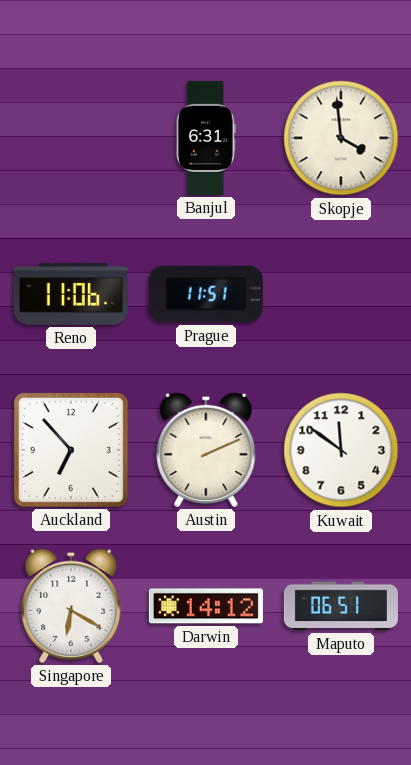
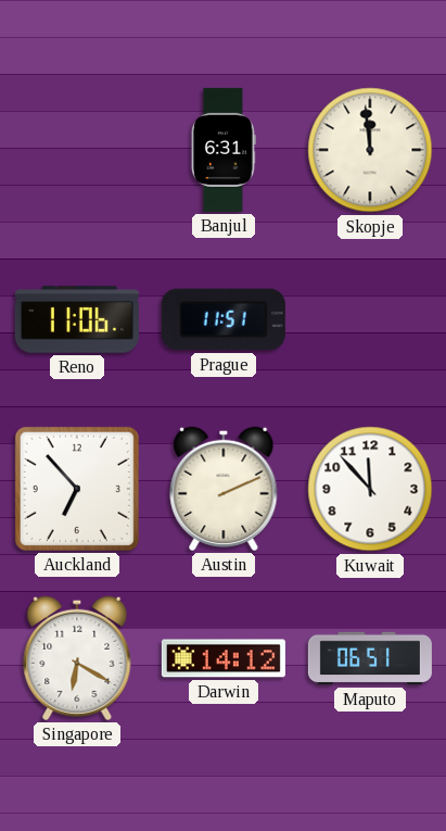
Skopje: 3:59 -> 11:59
Kuwait: 11:51 -> 11:53
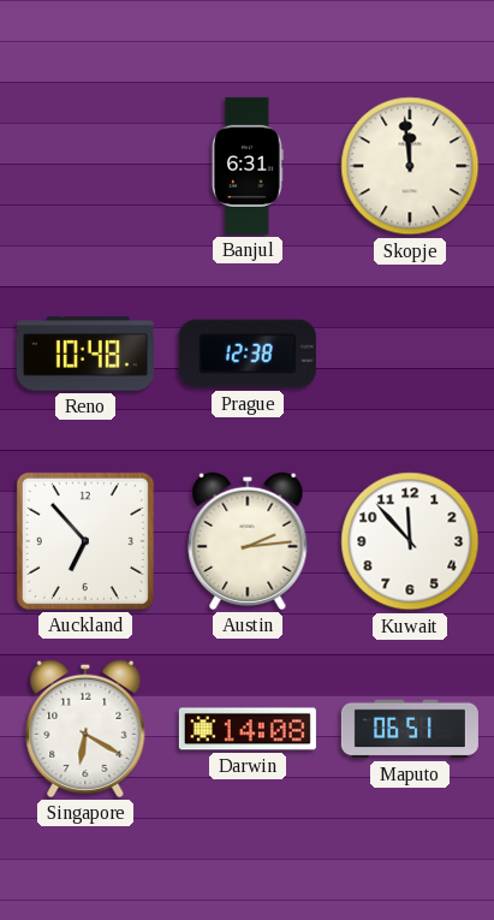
Reno: 11:06 -> 10:48
Prague: 11:51 -> 12:38
Austin: 2:11 -> 2:14
Darwin: 14:12 -> 14:08
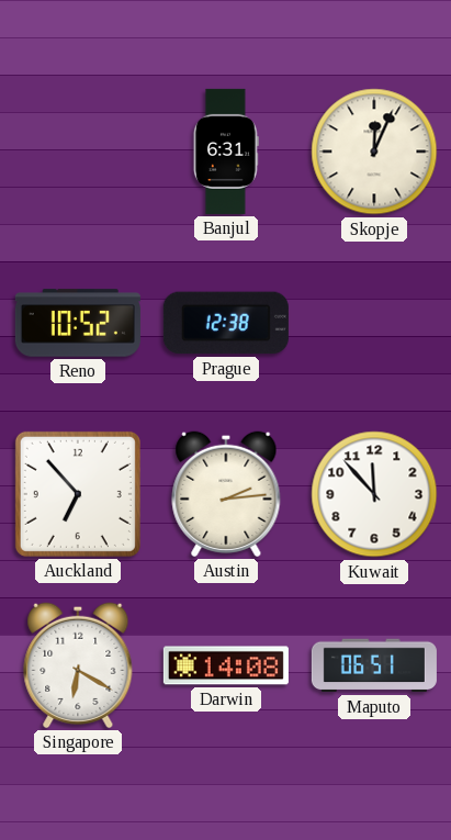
Skopje: 11:59 -> 12:04
Reno: 10:48 -> 10:52
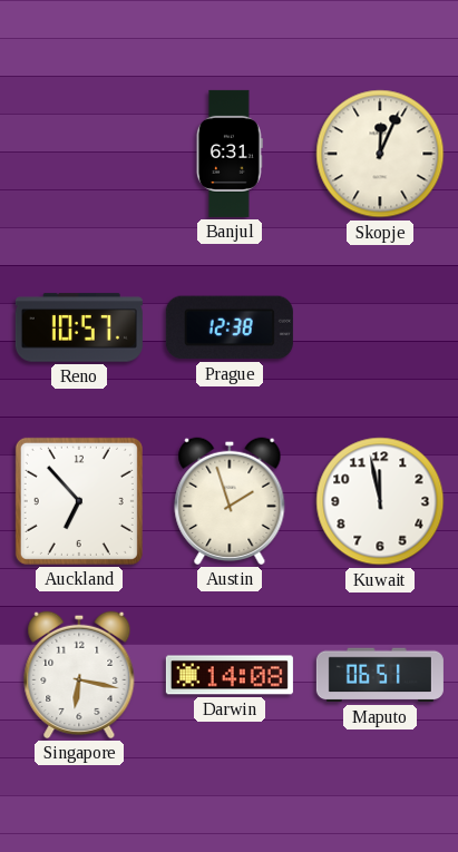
Reno: 10:52 -> 10:57
Austin: 2:14 -> 1:57
Kuwait: 11:53 -> 11:58
Singapore: 6:20 -> 6:17
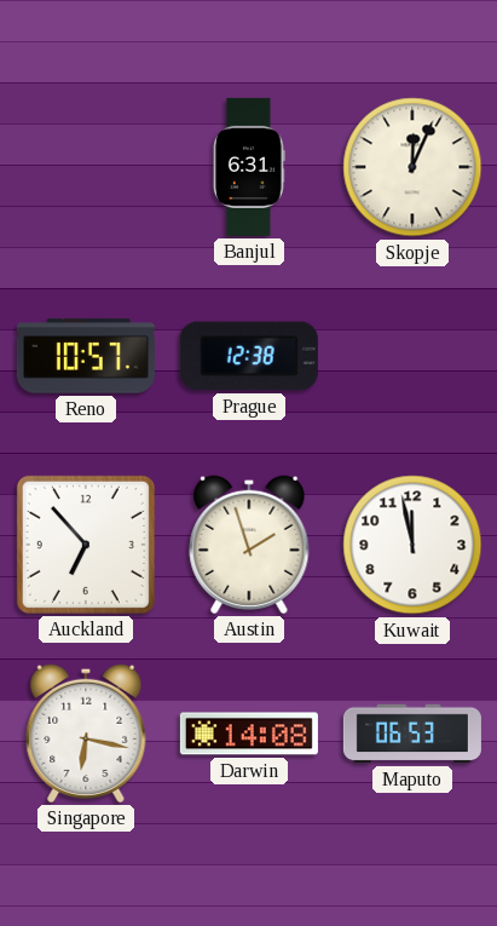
Maputo: 06:51 -> 06:53
